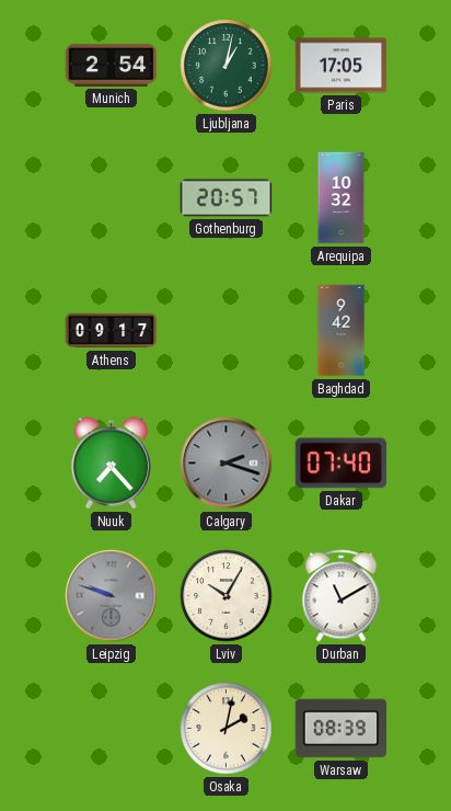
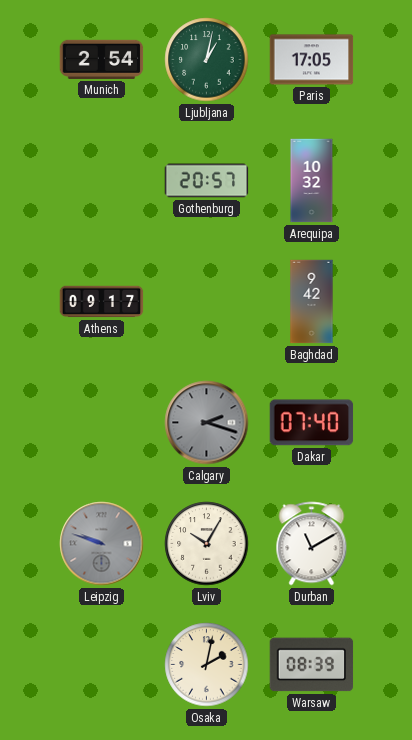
Nuuk: 7:23 -> none
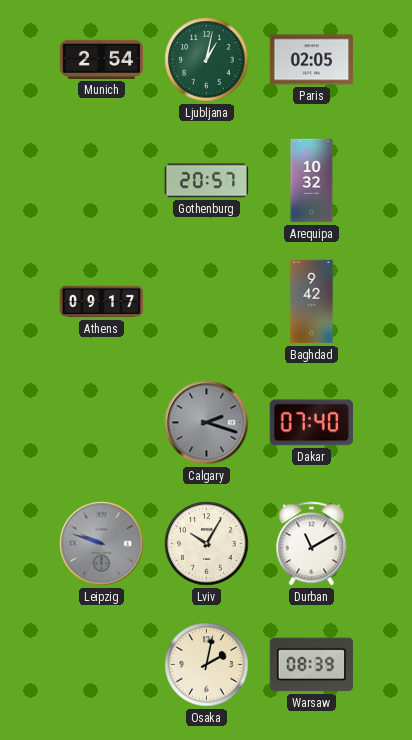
Paris: 17:05 -> 02:05
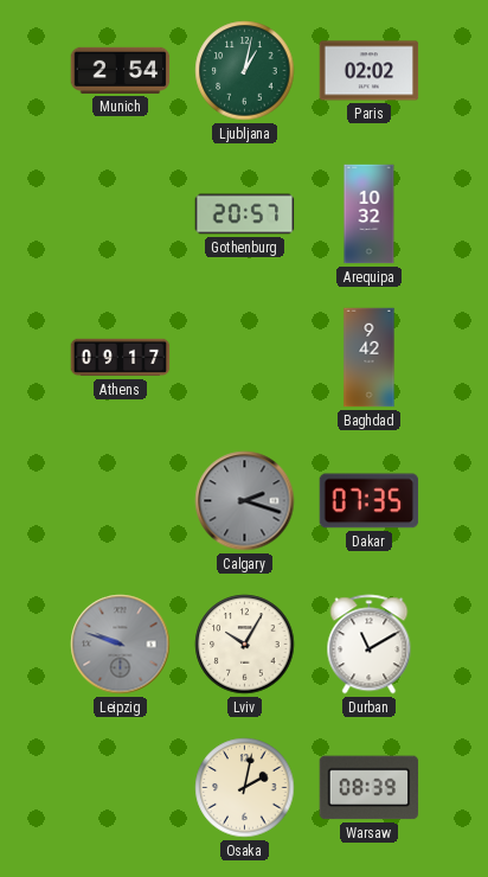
Paris: 02:05 -> 02:02
Dakar: 07:40 -> 07:35
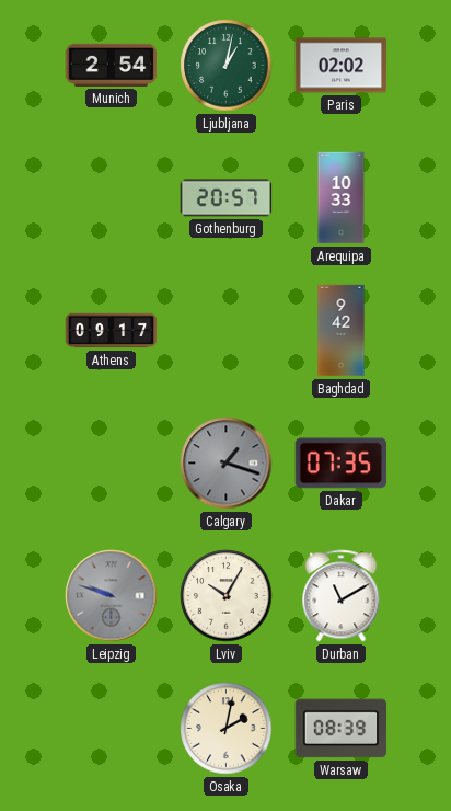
Arequipa: 10:32 -> 10:33
Calgary: 2:18 -> 1:18
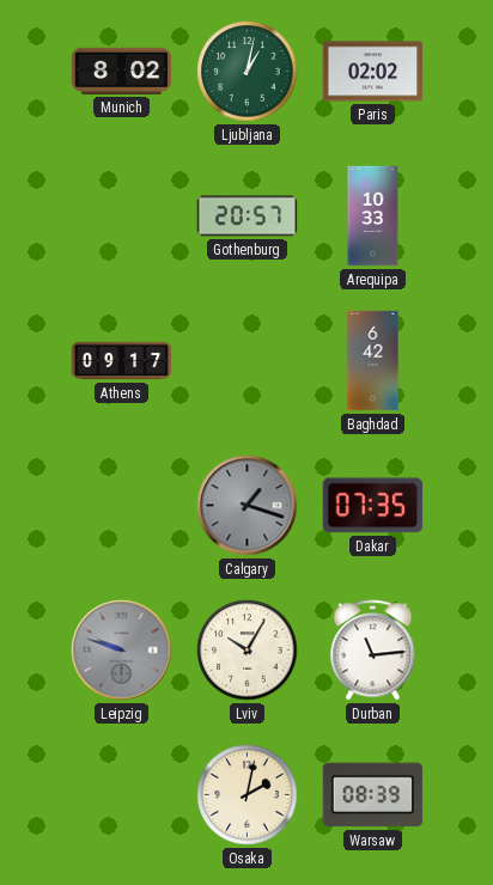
Munich: 2:54 -> 8:02
Baghdad: 9:42 -> 6:42
Durban: 11:10 -> 11:14
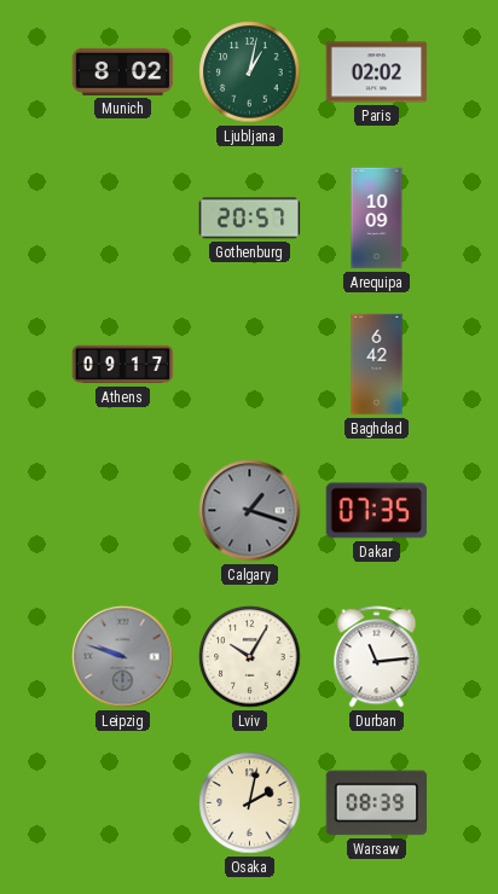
Arequipa: 10:33 -> 10:09
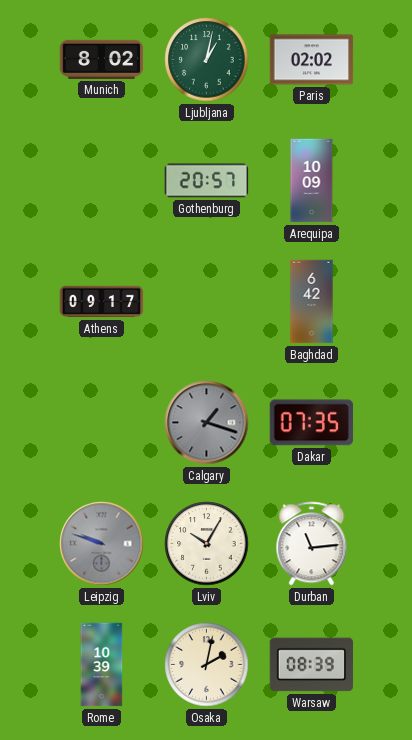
Rome: none -> 10:39
